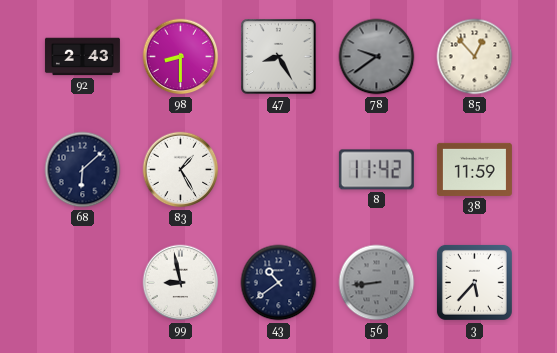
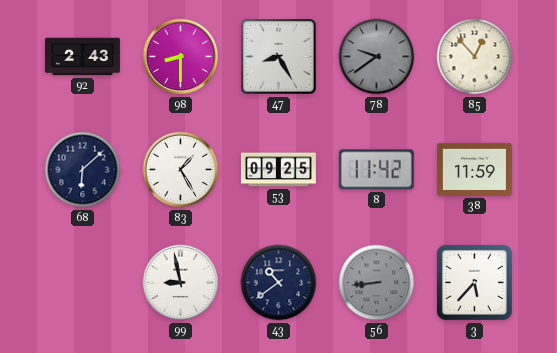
53: none -> 09:25
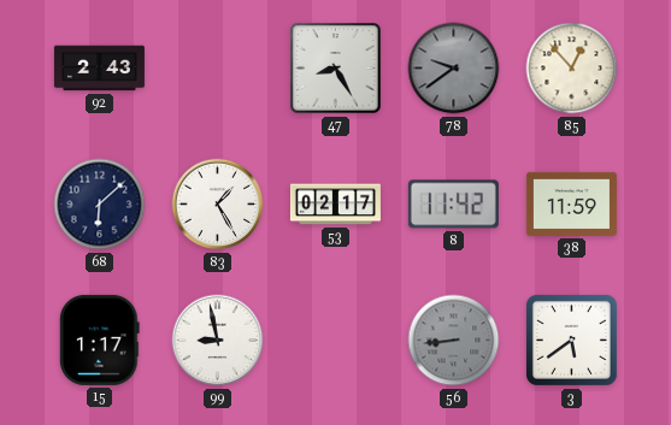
98: 8:30 -> none
53: 09:25 -> 02:17
15: none -> 1:17
43: 10:39 -> none
3: 5:37 -> 5:39
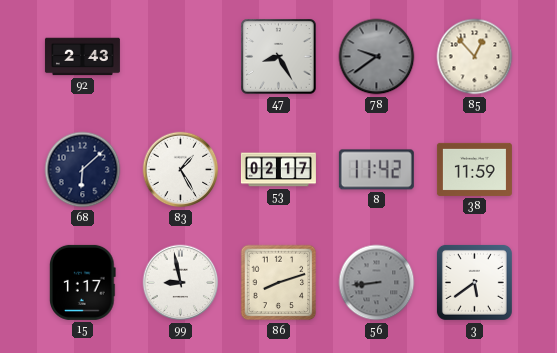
86: none -> 8:12
